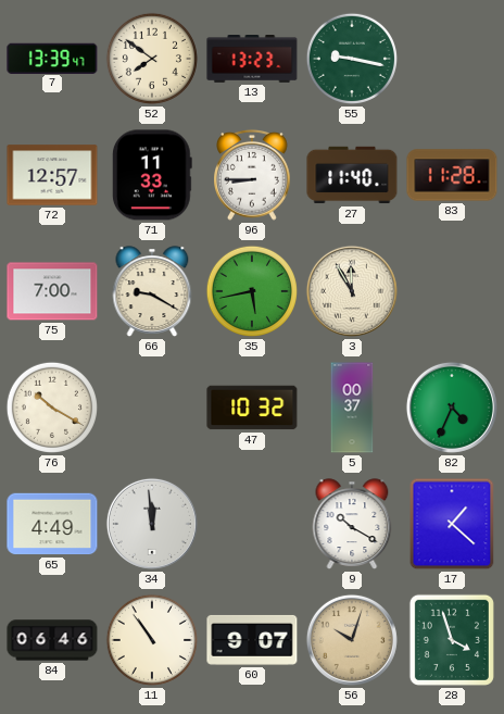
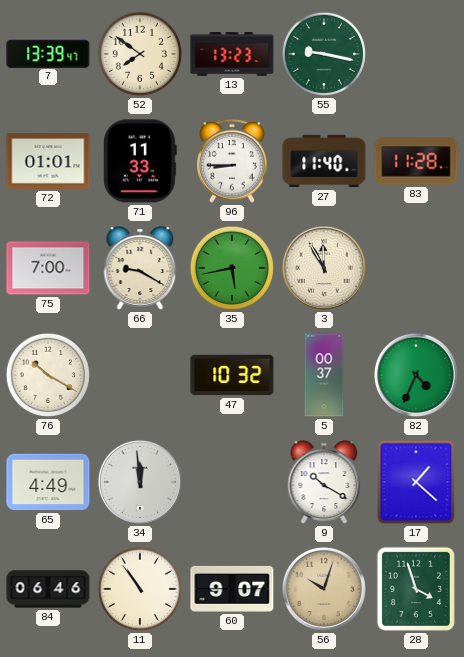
72: 12:57 -> 01:01
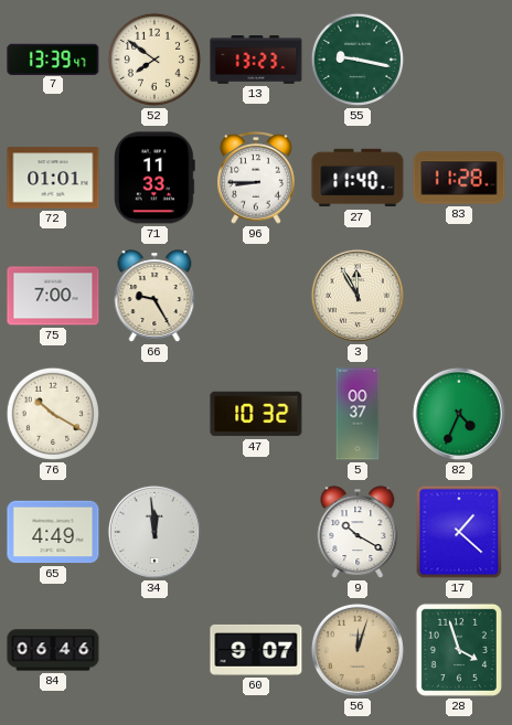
66: 9:20 -> 9:25
35: 5:43 -> none
11: 10:54 -> none
56: 10:03 -> 12:03
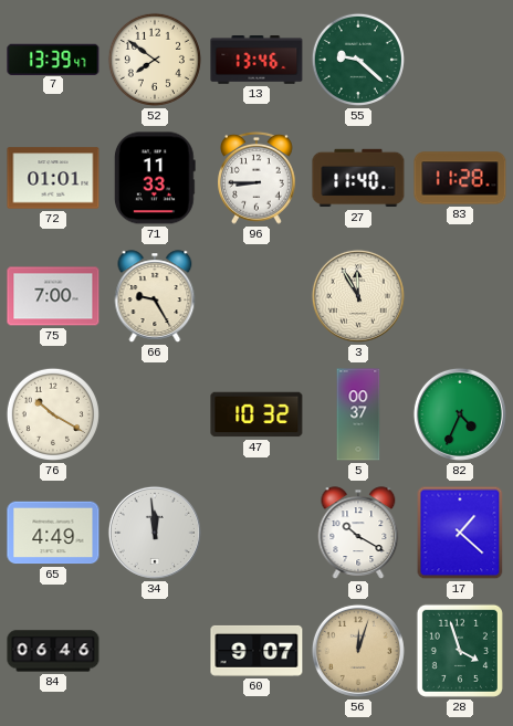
13: 13:23 -> 13:46
55: 9:17 -> 9:22
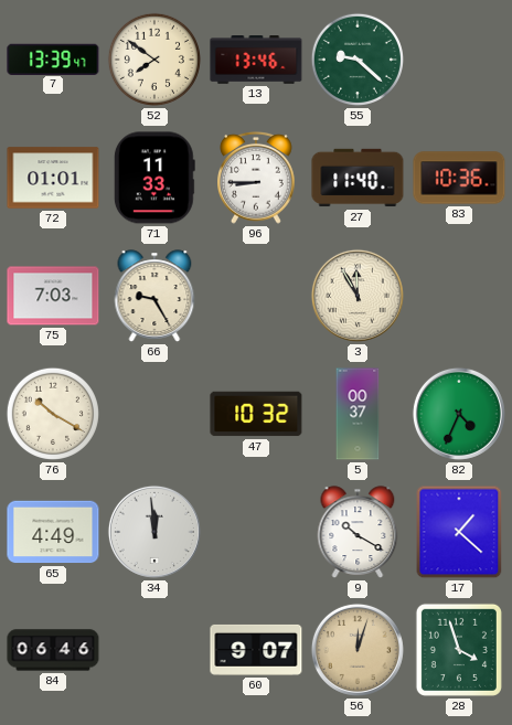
83: 11:28 -> 10:36
75: 7:00 -> 7:03
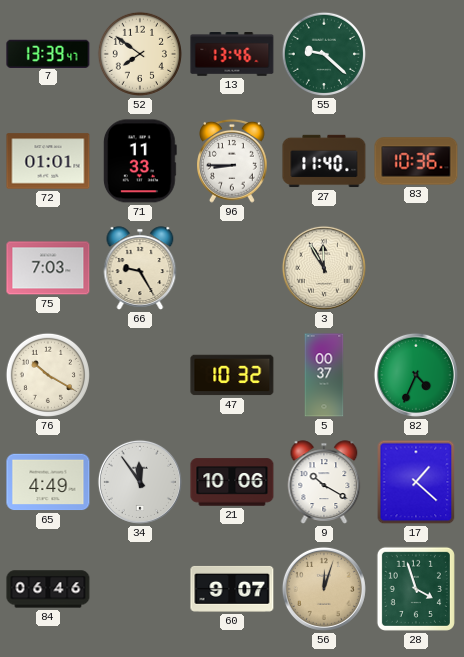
34: 11:59 -> 11:54
21: none -> 10:06
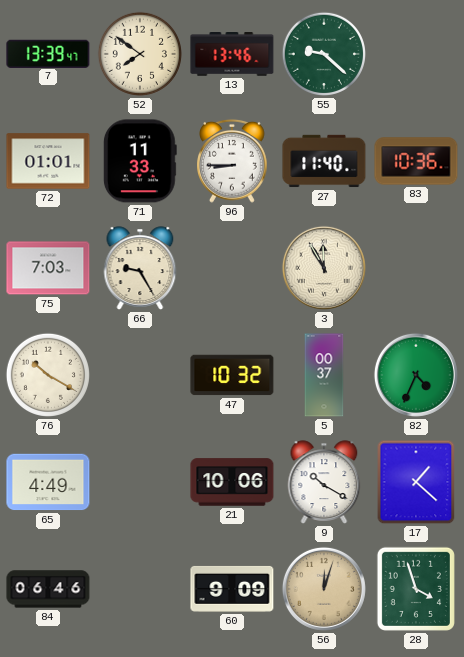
34: 11:54 -> none
60: 9:07 -> 9:09
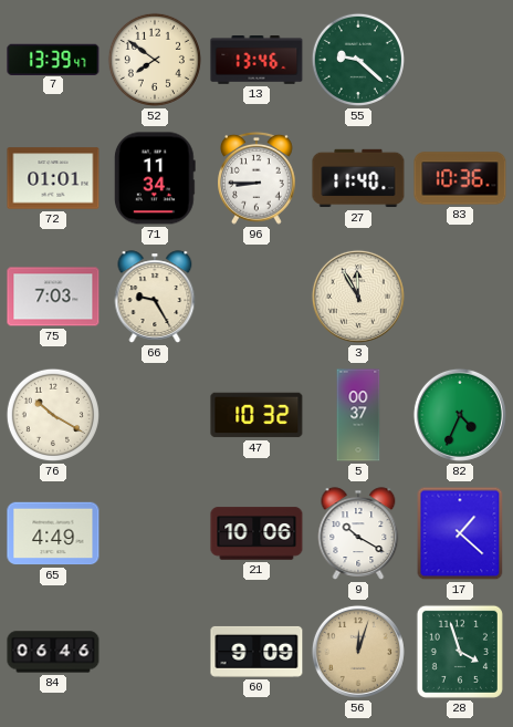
71: 11:33 -> 11:34
